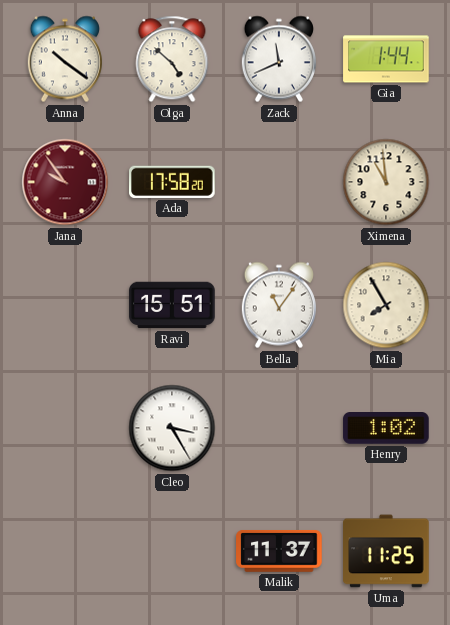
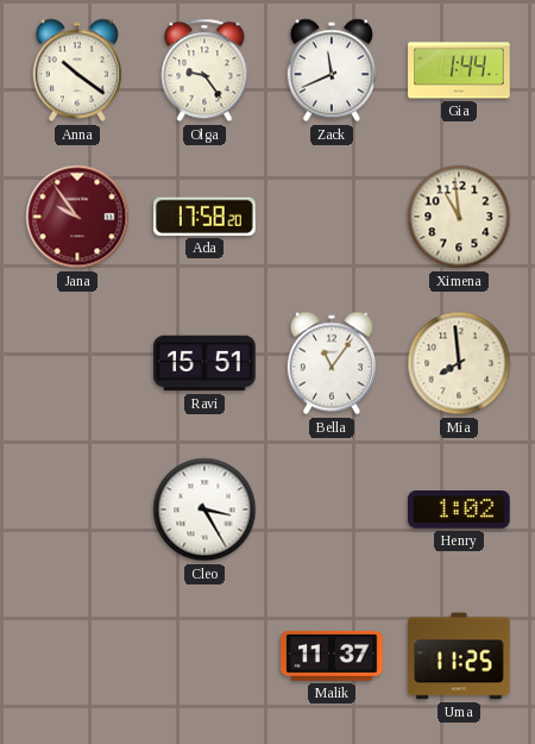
Olga: 4:52 -> 9:24
Mia: 7:55 -> 7:59
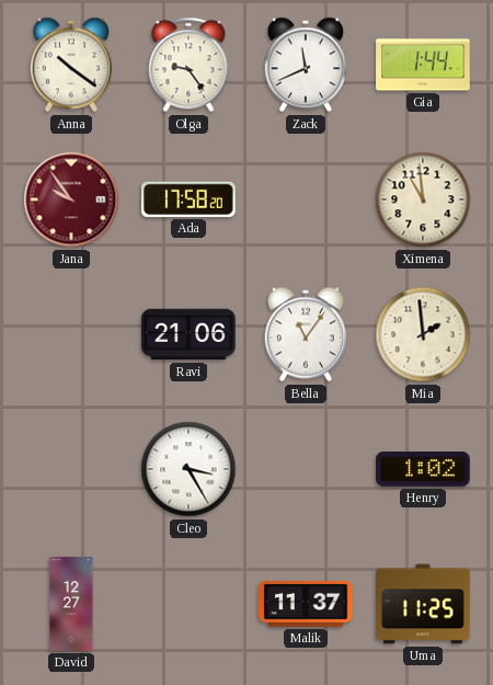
Ravi: 15:51 -> 21:06
Mia: 7:59 -> 1:59
David: none -> 12:27
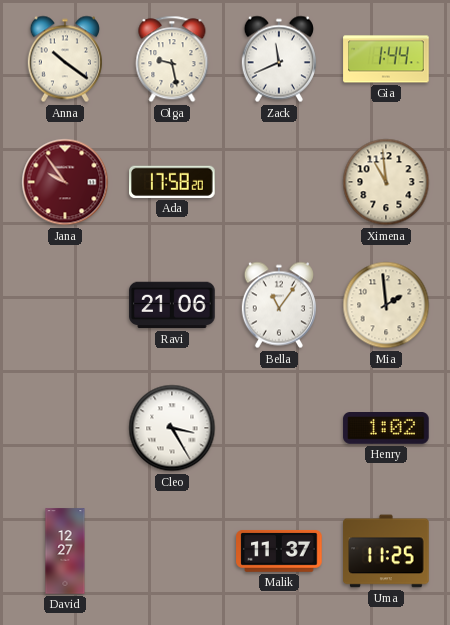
Olga: 9:24 -> 9:28
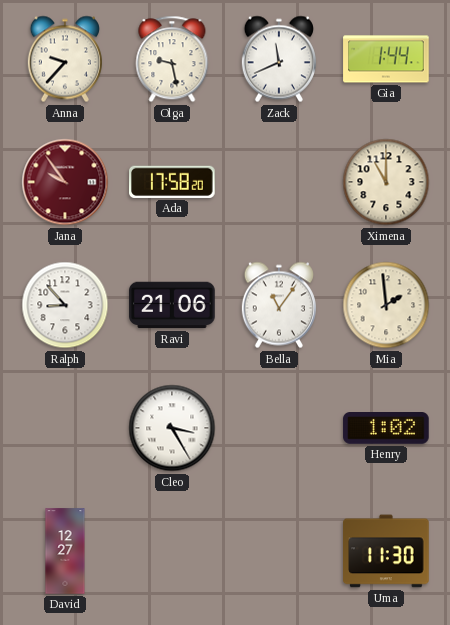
Anna: 10:21 -> 9:37
Ximena: 10:59 -> 11:00
Ralph: none -> 8:53
Malik: 11:37 -> none
Uma: 11:25 -> 11:30
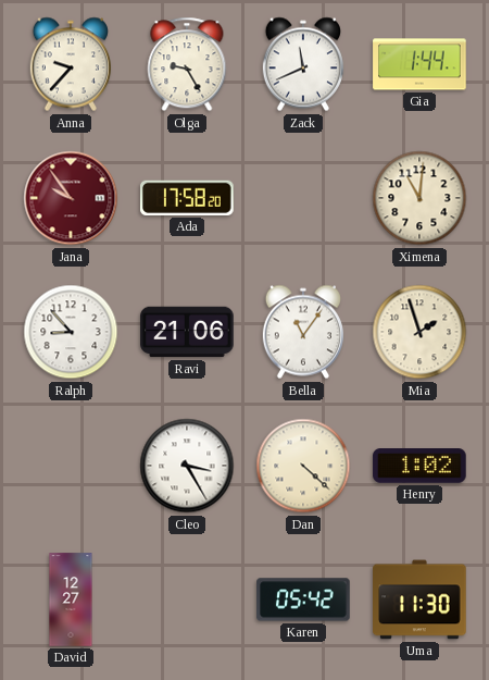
Olga: 9:28 -> 9:25
Ximena: 11:00 -> 11:01
Mia: 1:59 -> 1:57
Dan: none -> 4:22
Karen: none -> 05:42
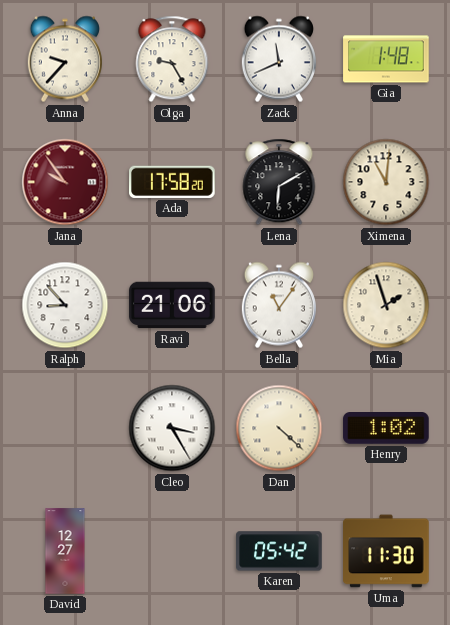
Gia: 1:44 -> 1:48
Lena: none -> 6:10
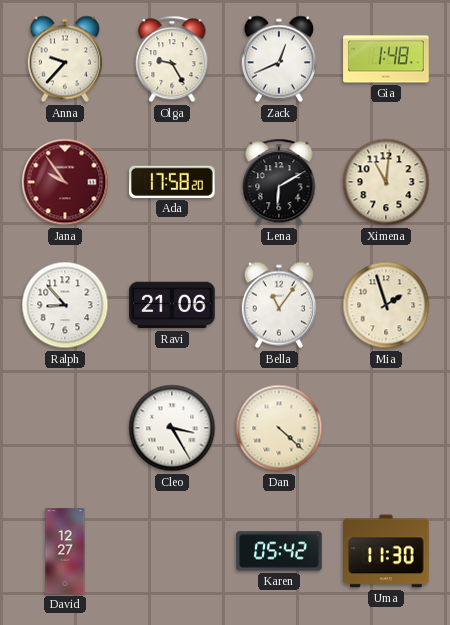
Zack: 11:41 -> 12:41
Henry: 1:02 -> none
